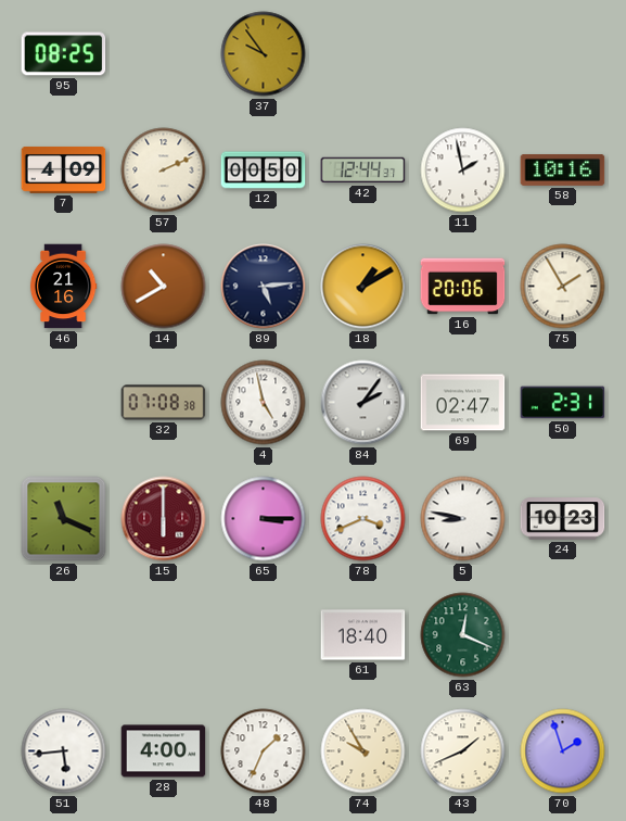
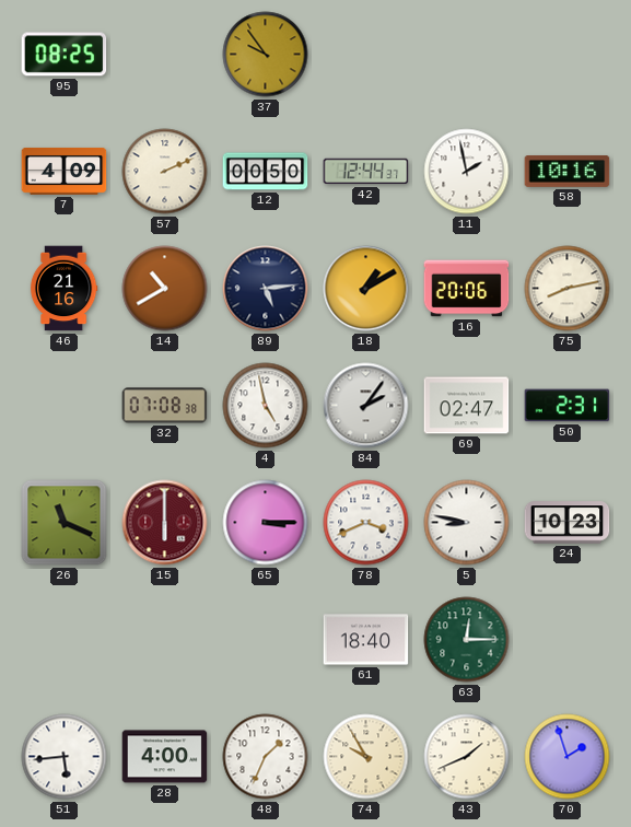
75: 1:55 -> 8:13
63: 12:19 -> 12:15
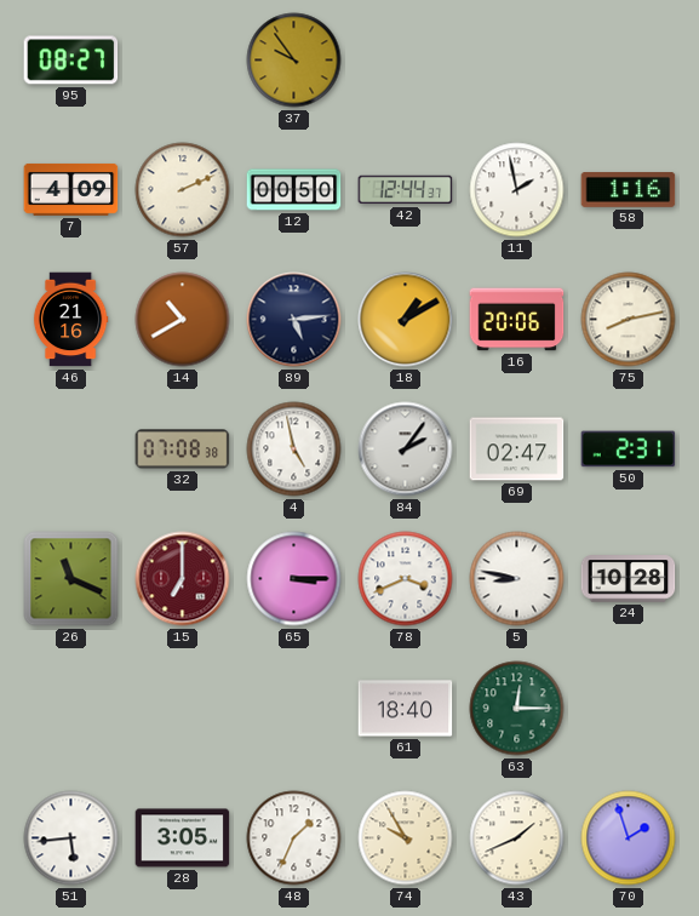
95: 08:25 -> 08:27
58: 10:16 -> 1:16
15: 6:00 -> 7:00
24: 10:23 -> 10:28
28: 4:00 -> 3:05
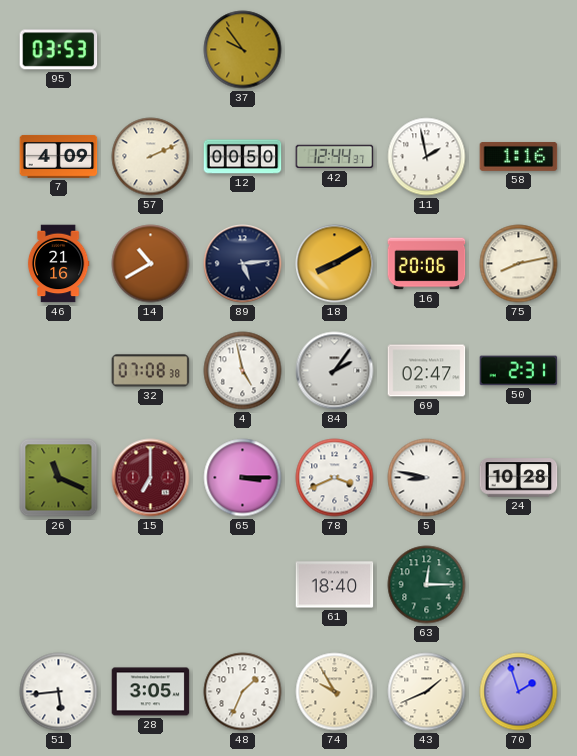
95: 08:27 -> 03:53
18: 1:10 -> 8:10
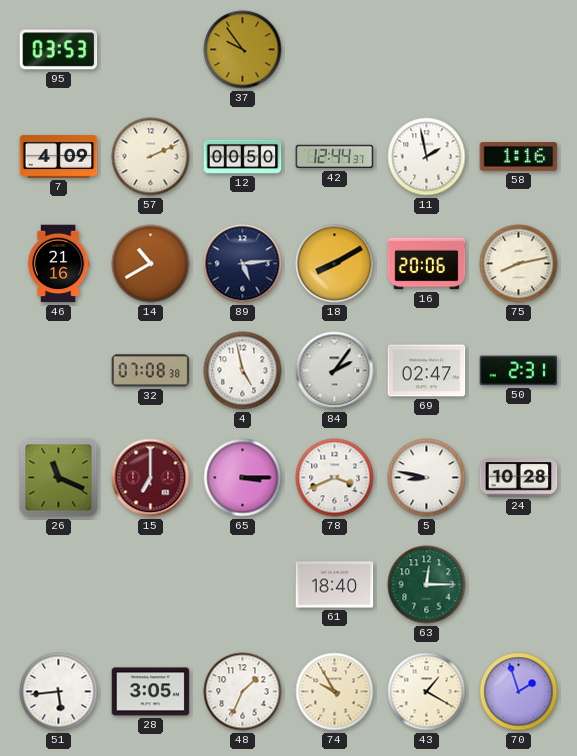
43: 1:41 -> 1:20
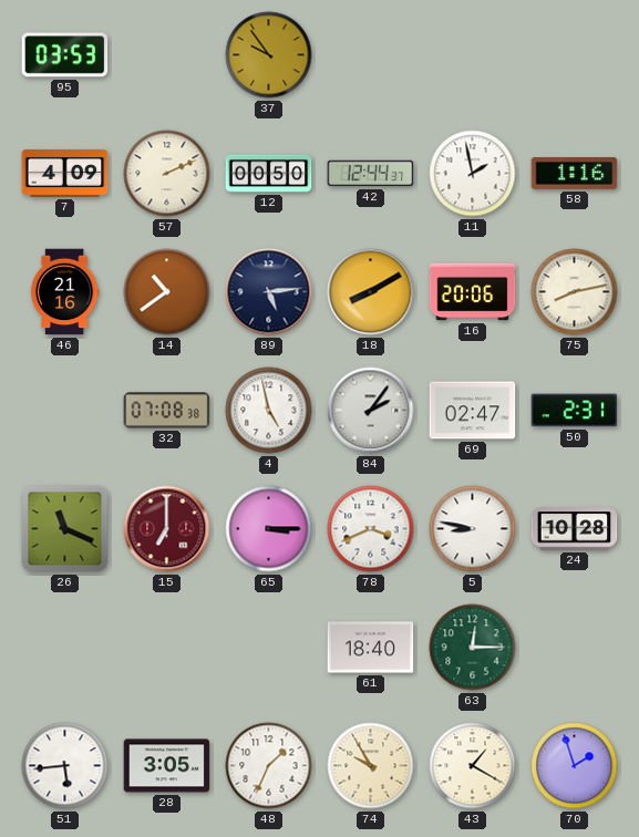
14: 10:40 -> 10:39
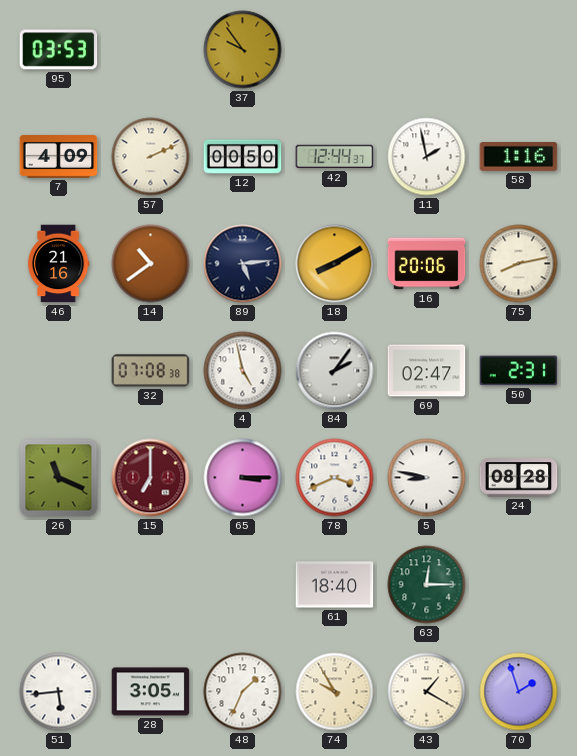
24: 10:28 -> 08:28
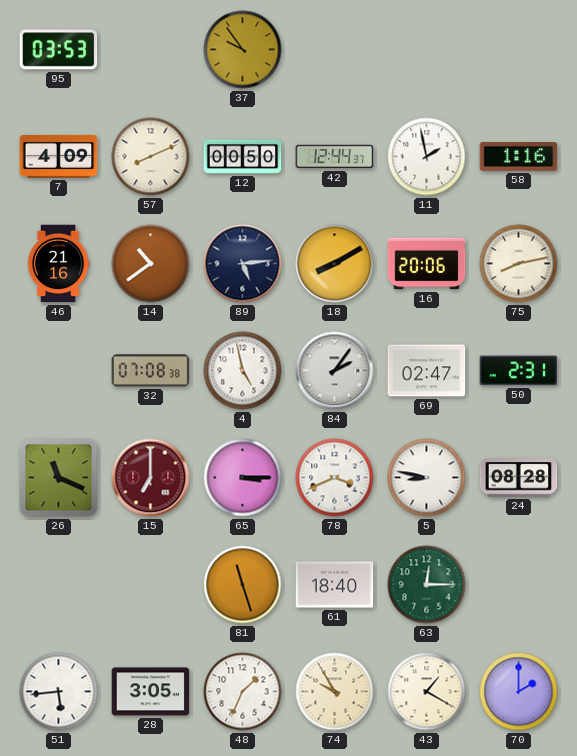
57: 2:11 -> 8:11
81: none -> 11:27
70: 1:57 -> 2:00
